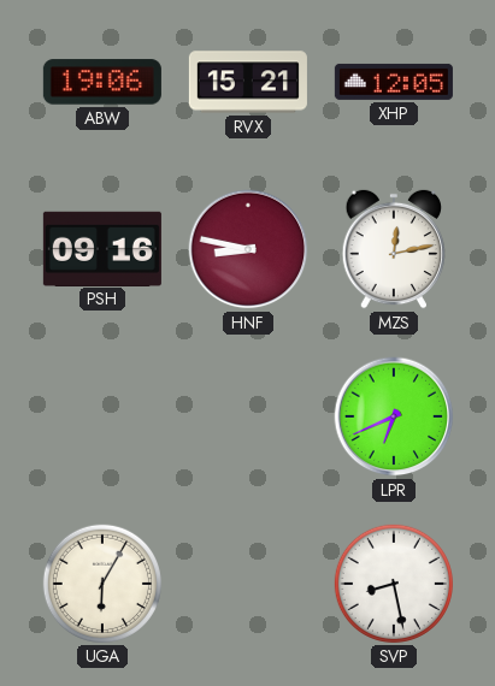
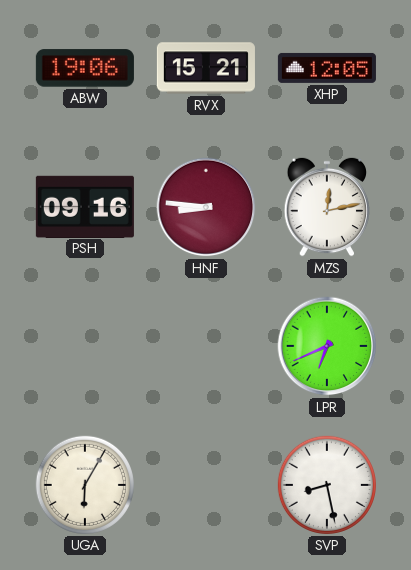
HNF: 8:47 -> 8:46
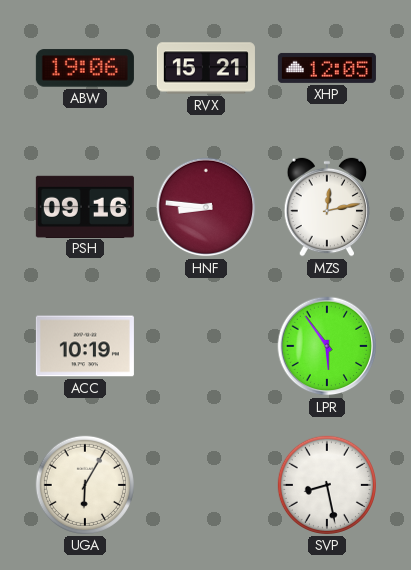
ACC: none -> 10:19
LPR: 6:41 -> 5:54
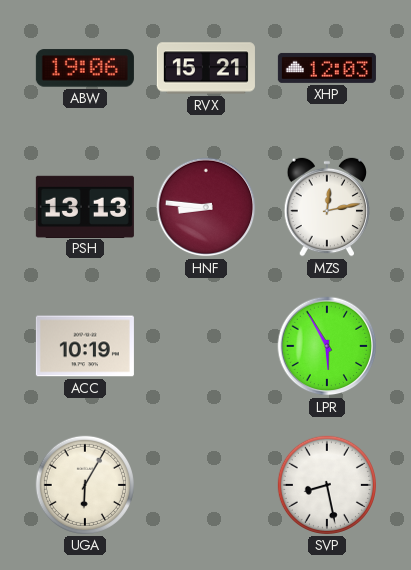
XHP: 12:05 -> 12:03
PSH: 09:16 -> 13:13
LPR: 5:54 -> 5:55
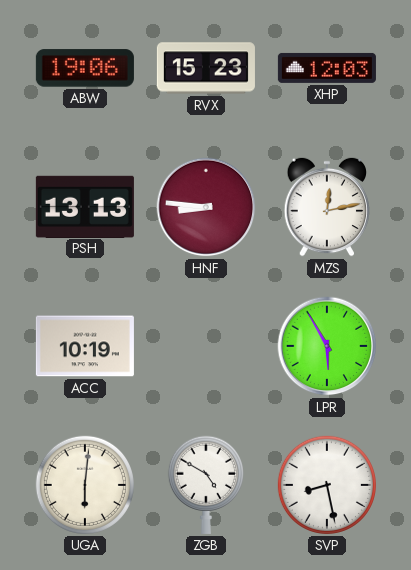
RVX: 15:21 -> 15:23
UGA: 6:05 -> 6:01
ZGB: none -> 4:50
